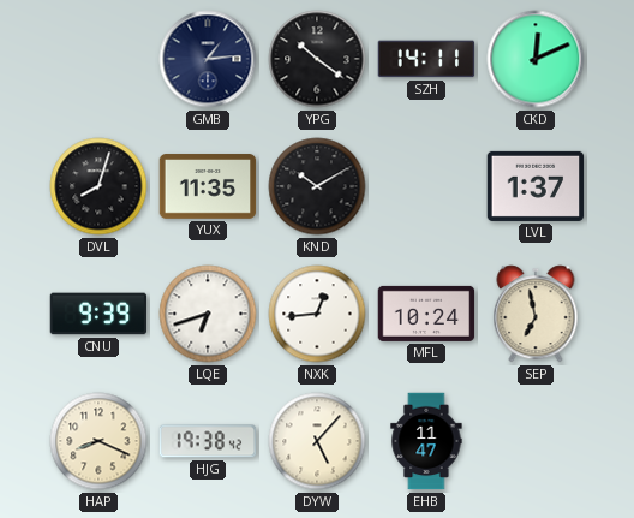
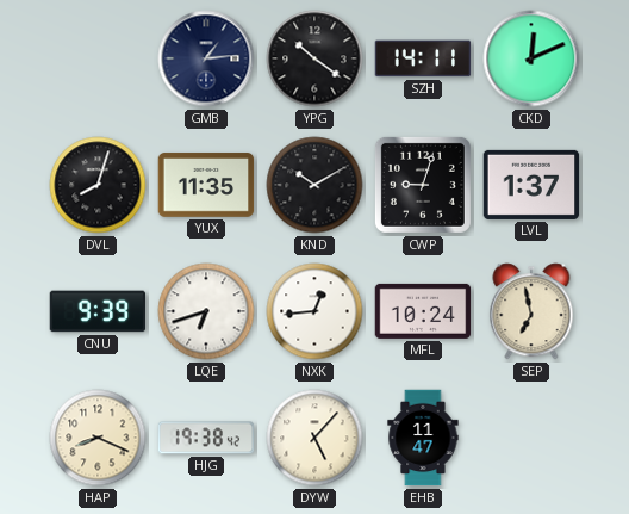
CWP: none -> 9:03
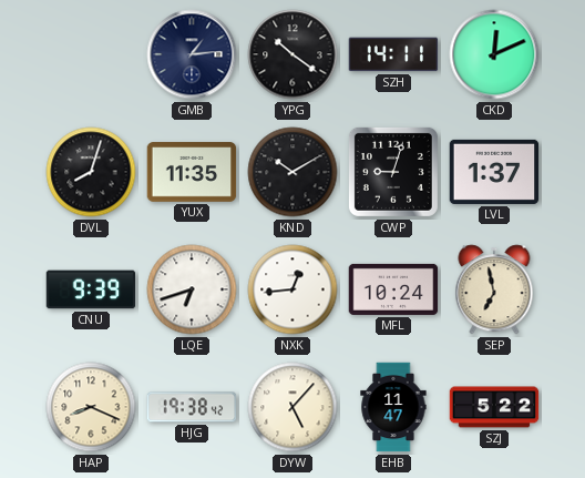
SZJ: none -> 5:22
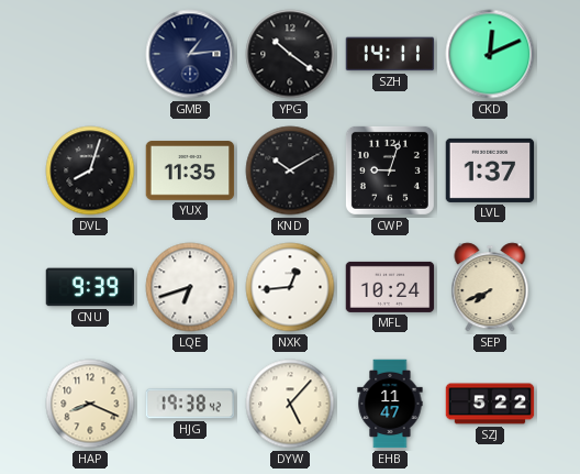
SEP: 6:58 -> 7:41
